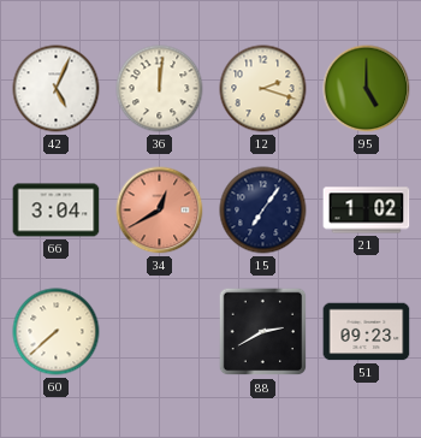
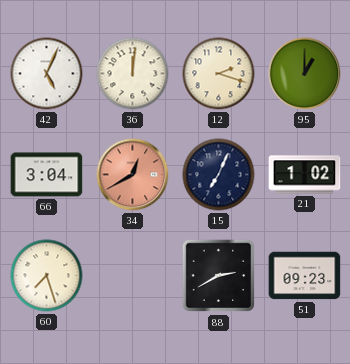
95: 5:00 -> 1:00
15: 7:06 -> 7:04
60: 7:38 -> 7:27
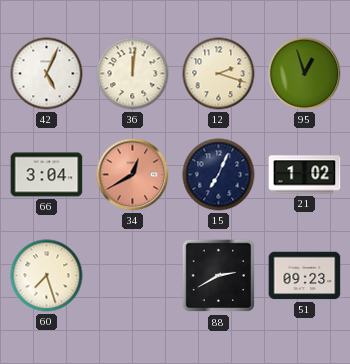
95: 1:00 -> 12:57
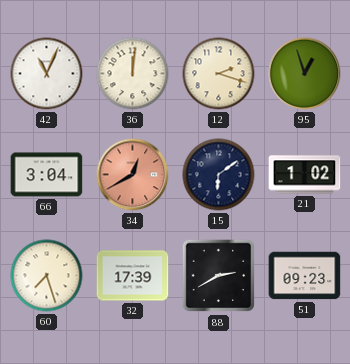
42: 5:04 -> 11:04
15: 7:04 -> 6:09
32: none -> 17:39
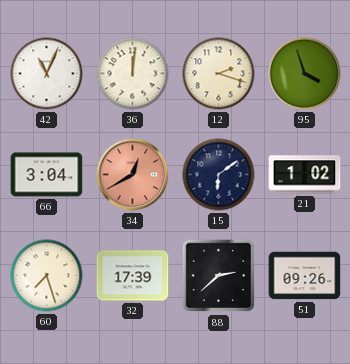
95: 12:57 -> 3:57
88: 2:40 -> 2:38
51: 09:23 -> 09:26
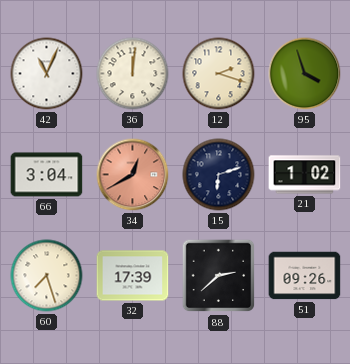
15: 6:09 -> 6:12
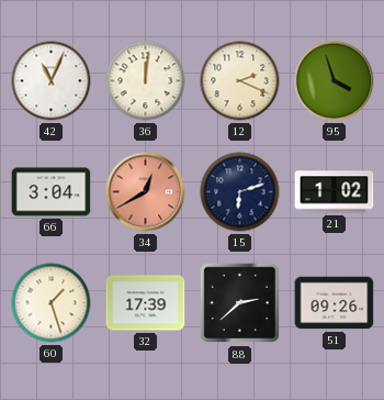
12: 2:18 -> 2:19
60: 7:27 -> 1:27
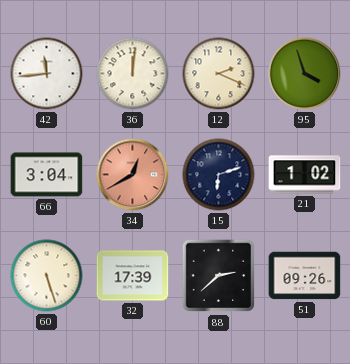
42: 11:04 -> 11:44
60: 1:27 -> 5:27
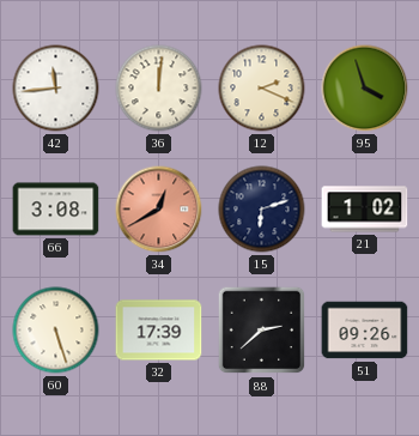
66: 3:04 -> 3:08
